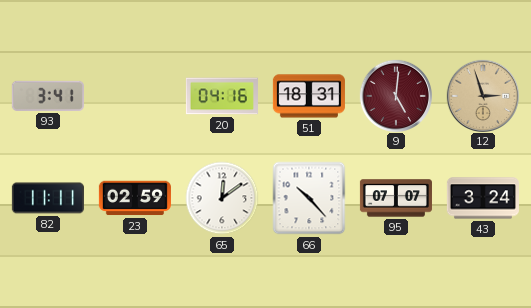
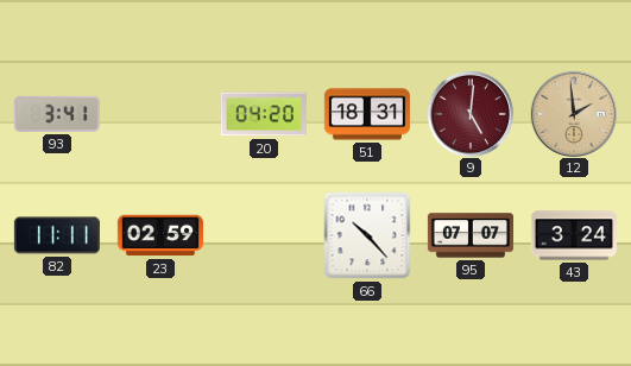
20: 04:16 -> 04:20
12: 2:57 -> 1:59
65: 12:09 -> none
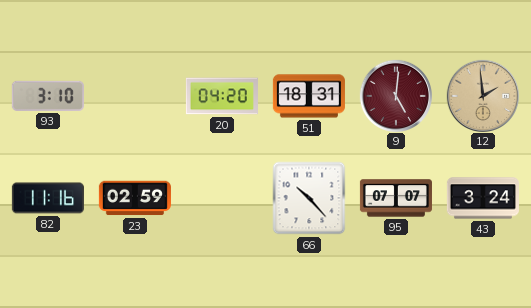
93: 3:41 -> 3:10
82: 11:11 -> 11:16
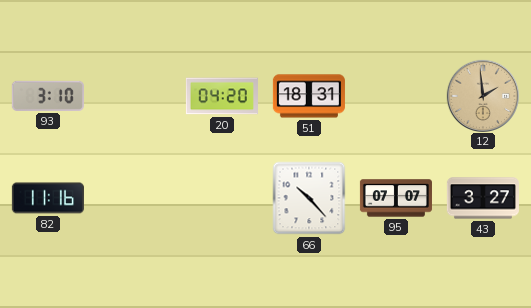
9: 5:01 -> none
23: 02:59 -> none
43: 3:24 -> 3:27
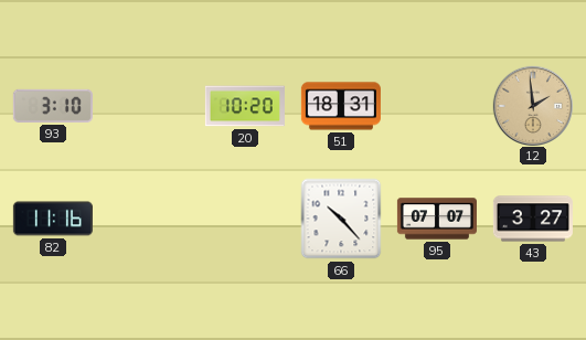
20: 04:20 -> 10:20
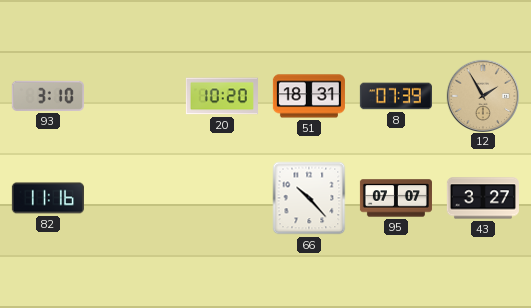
8: none -> 07:39
12: 1:59 -> 1:55
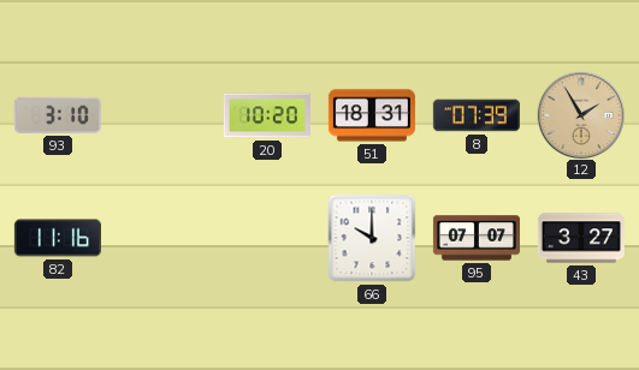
66: 10:23 -> 10:00
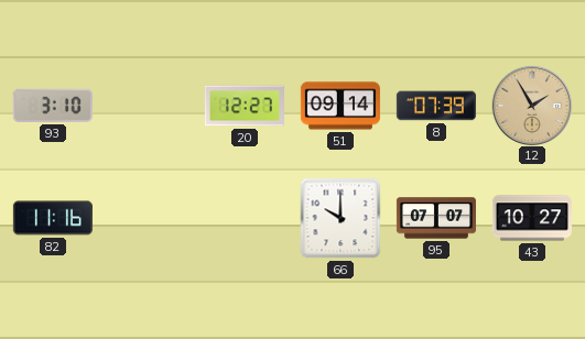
20: 10:20 -> 12:27
51: 18:31 -> 09:14
43: 3:27 -> 10:27
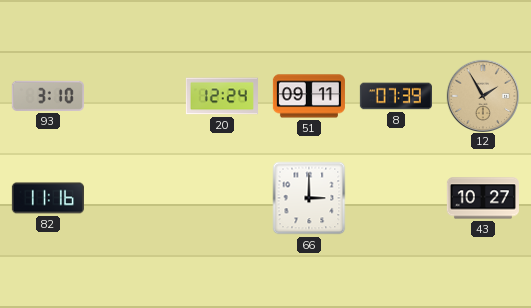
20: 12:27 -> 12:24
51: 09:14 -> 09:11
66: 10:00 -> 3:00
95: 07:07 -> none
